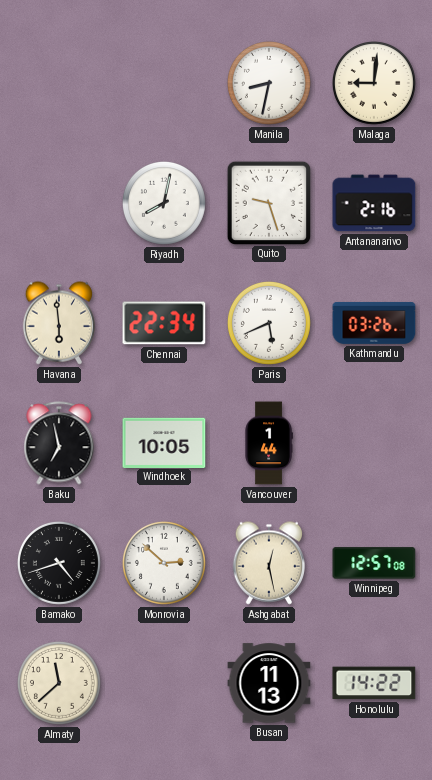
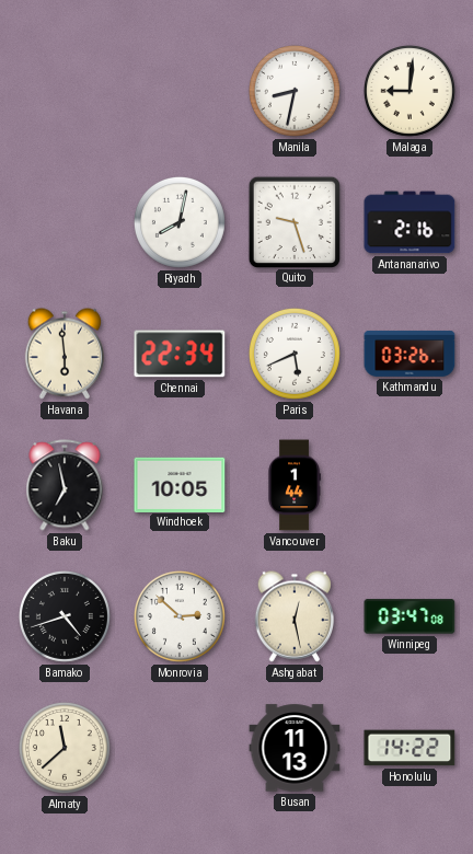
Winnipeg: 12:57 -> 03:47
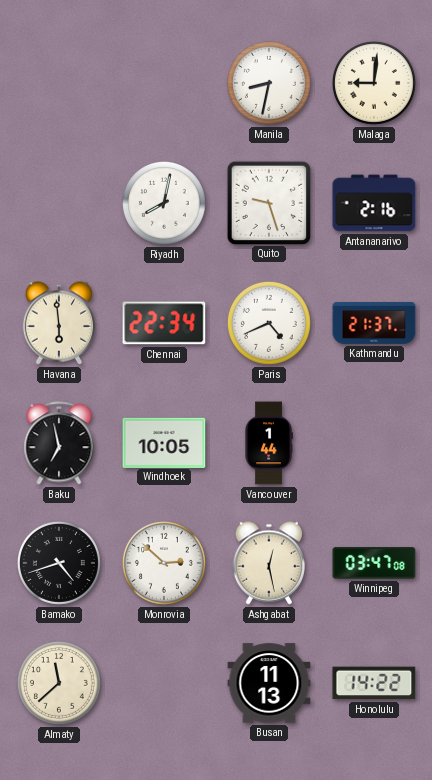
Paris: 5:41 -> 4:41
Kathmandu: 03:26 -> 21:37
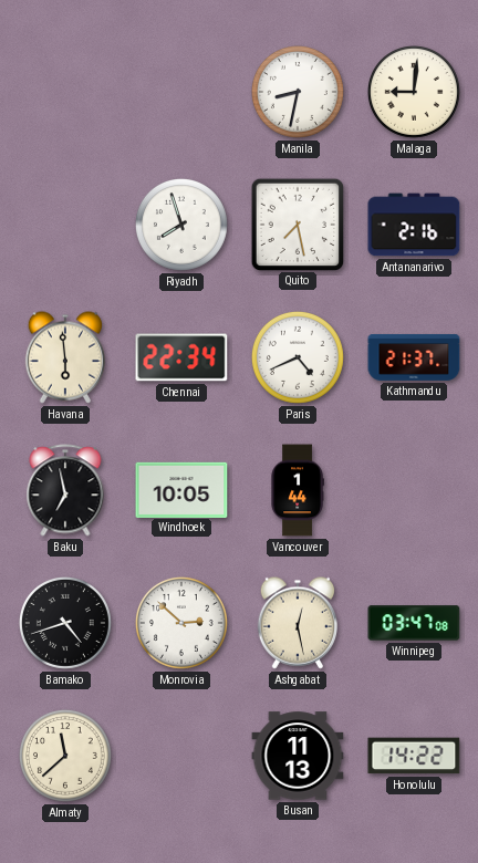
Riyadh: 8:02 -> 7:57
Quito: 9:27 -> 7:28
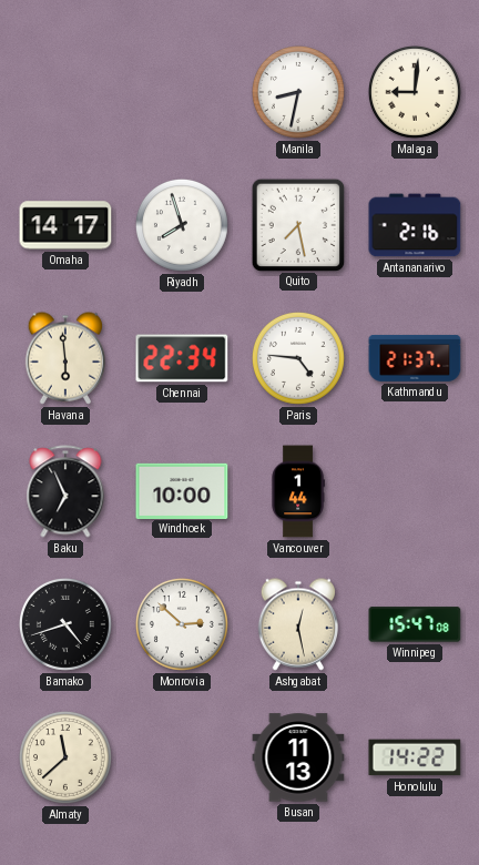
Omaha: none -> 14:17
Paris: 4:41 -> 4:46
Baku: 6:58 -> 6:56
Windhoek: 10:05 -> 10:00
Winnipeg: 03:47 -> 15:47
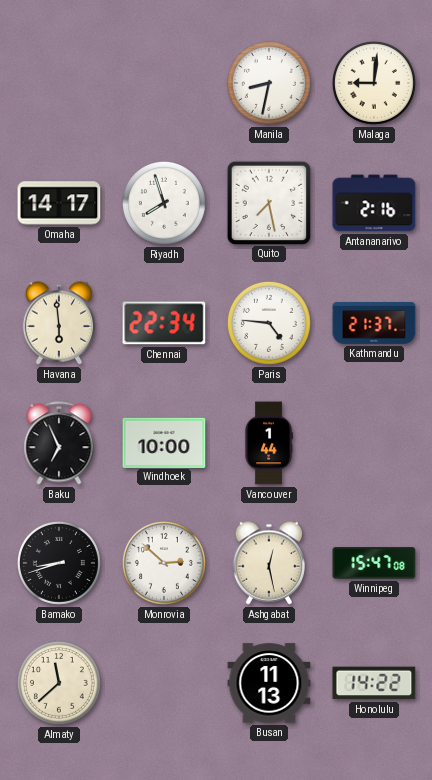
Bamako: 4:42 -> 8:42
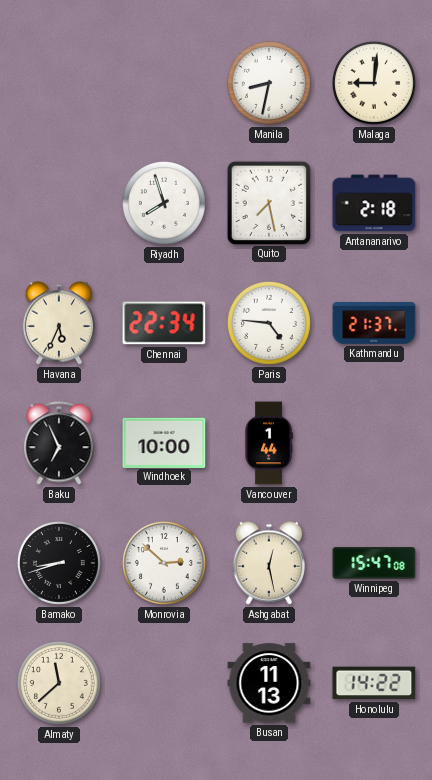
Omaha: 14:17 -> none
Antananarivo: 2:16 -> 2:18
Havana: 5:59 -> 5:34
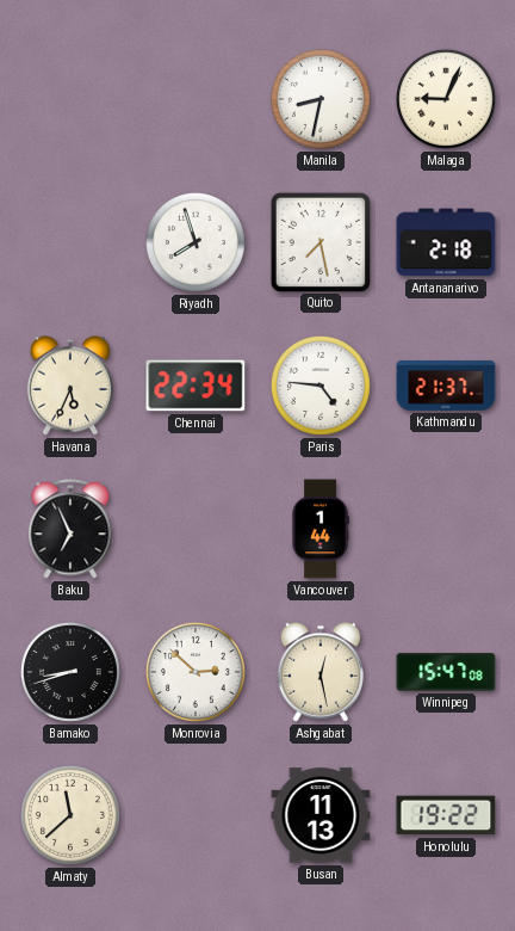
Malaga: 9:01 -> 9:04
Windhoek: 10:00 -> none
Honolulu: 14:22 -> 19:22
